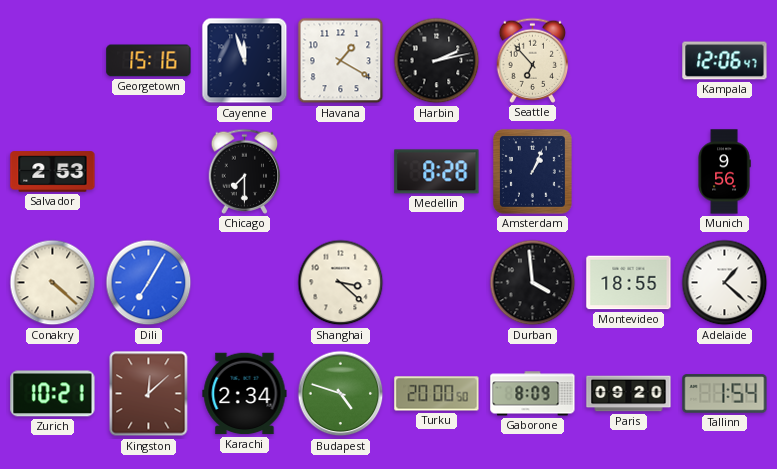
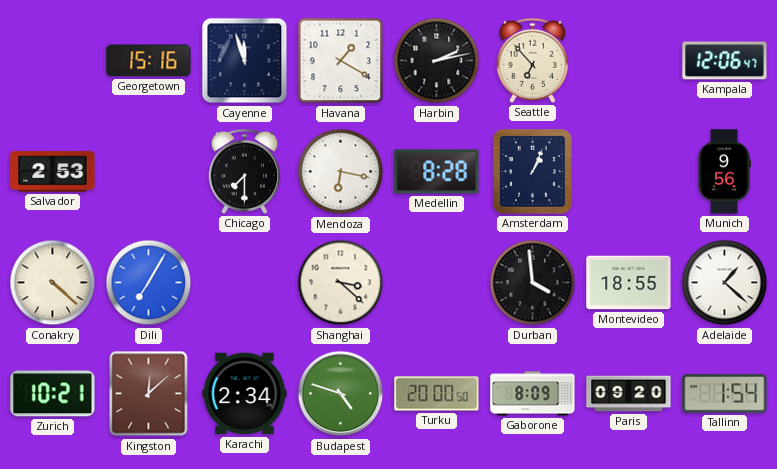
Mendoza: none -> 6:17
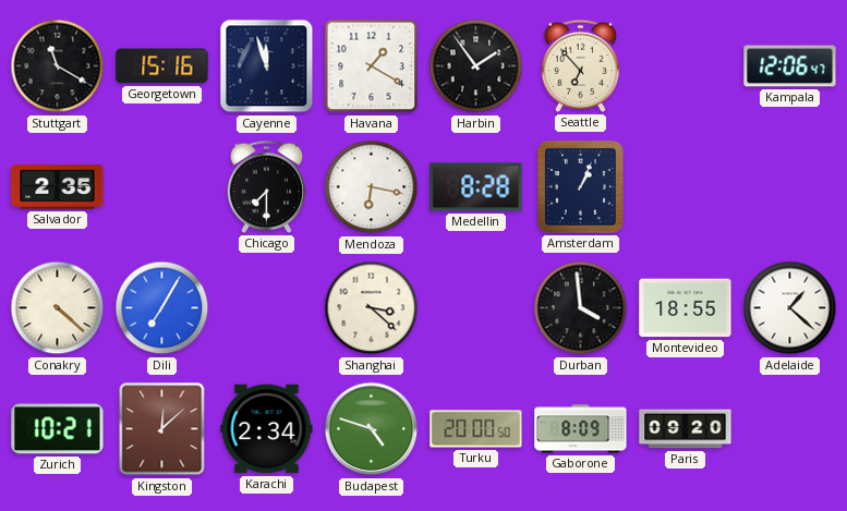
Stuttgart: none -> 11:20
Harbin: 2:13 -> 1:54
Salvador: 2:53 -> 2:35
Munich: 9:56 -> none
Tallinn: 1:54 -> none
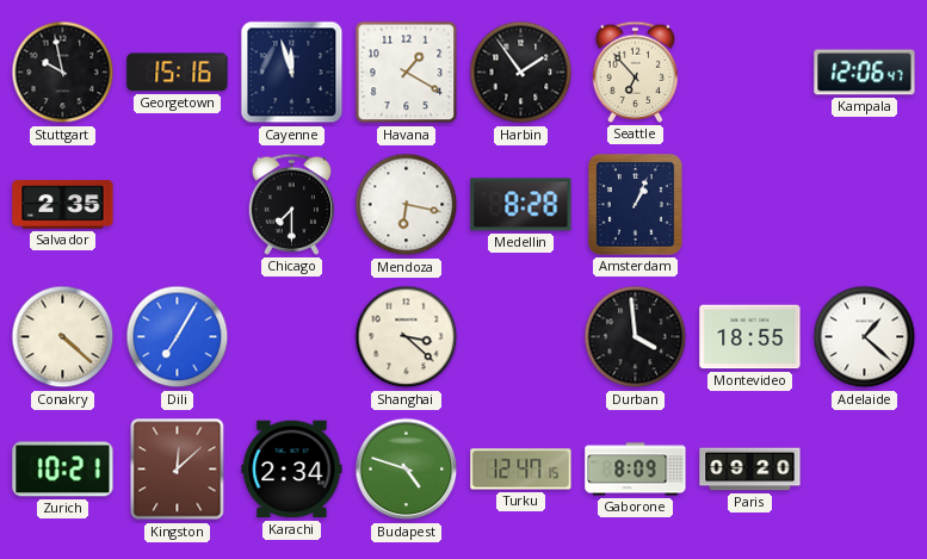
Stuttgart: 11:20 -> 9:58
Turku: 20:00 -> 12:47
